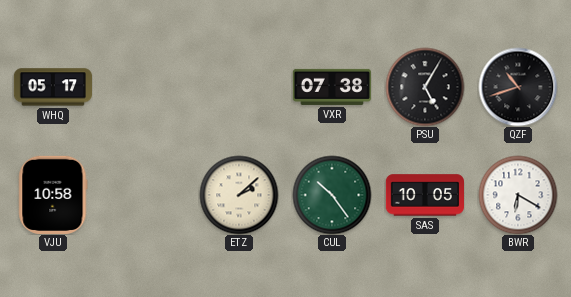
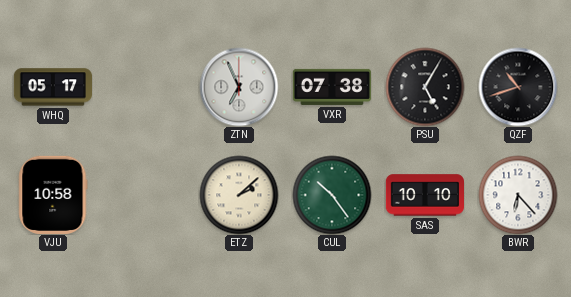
ZTN: none -> 6:56
SAS: 10:05 -> 10:10
BWR: 6:20 -> 6:23
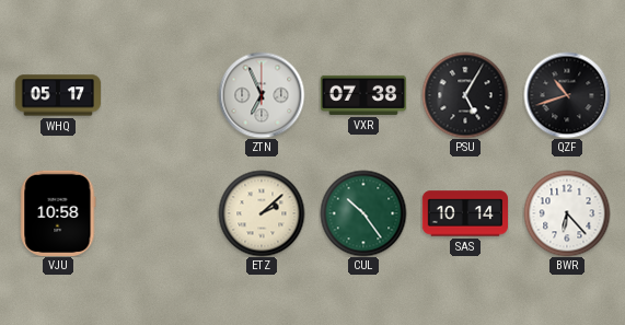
SAS: 10:10 -> 10:14
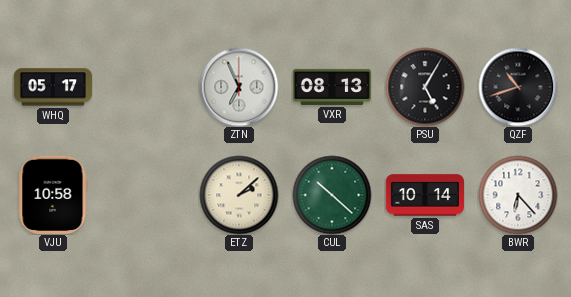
VXR: 07:38 -> 08:13
CUL: 10:24 -> 10:22
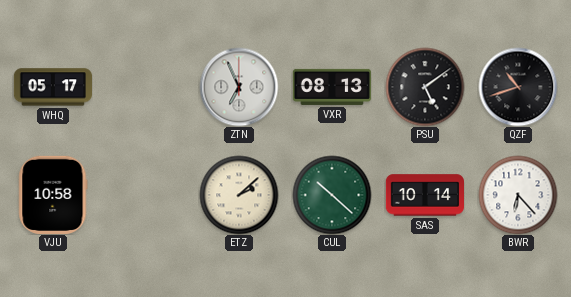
PSU: 5:05 -> 5:09
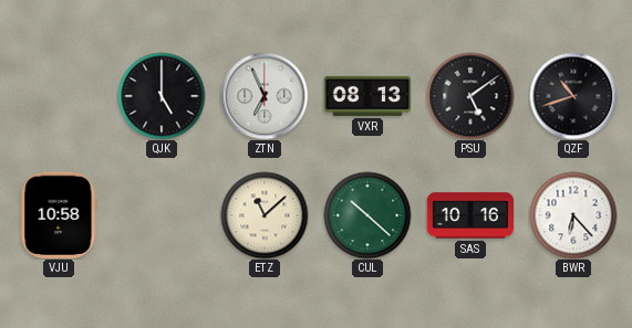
WHQ: 05:17 -> none
QJK: none -> 5:00
ETZ: 2:08 -> 11:08
SAS: 10:14 -> 10:16
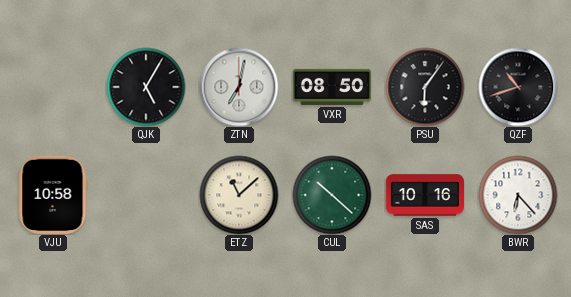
QJK: 5:00 -> 5:05
ZTN: 6:56 -> 7:02
VXR: 08:13 -> 08:50
PSU: 5:09 -> 6:06
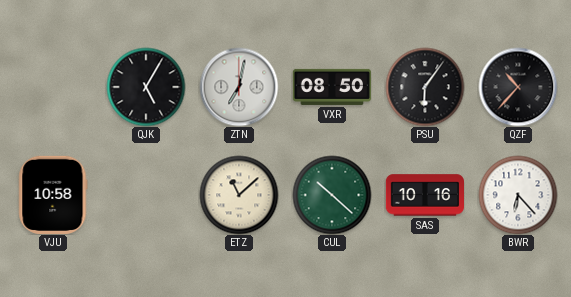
QZF: 10:42 -> 10:37
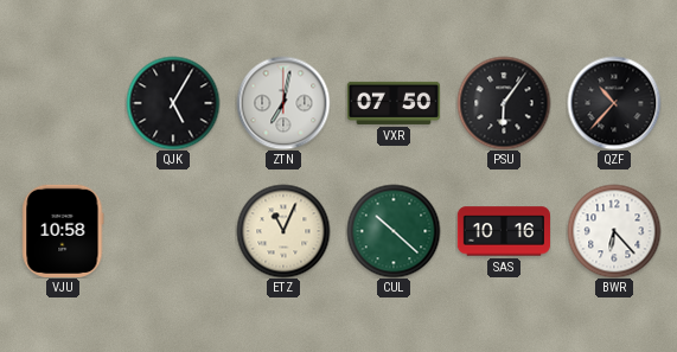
VXR: 08:50 -> 07:50
ETZ: 11:08 -> 11:04
